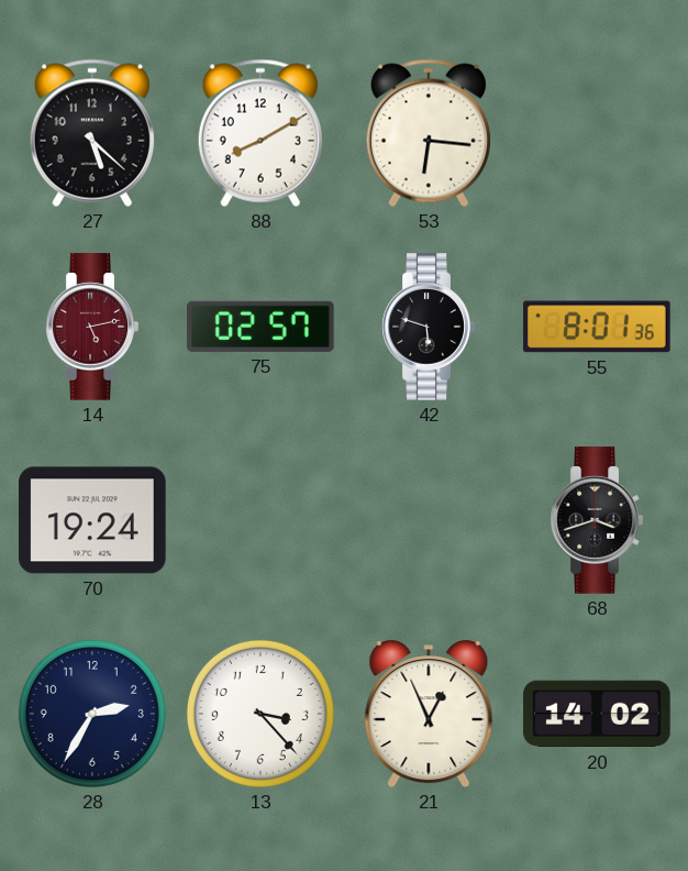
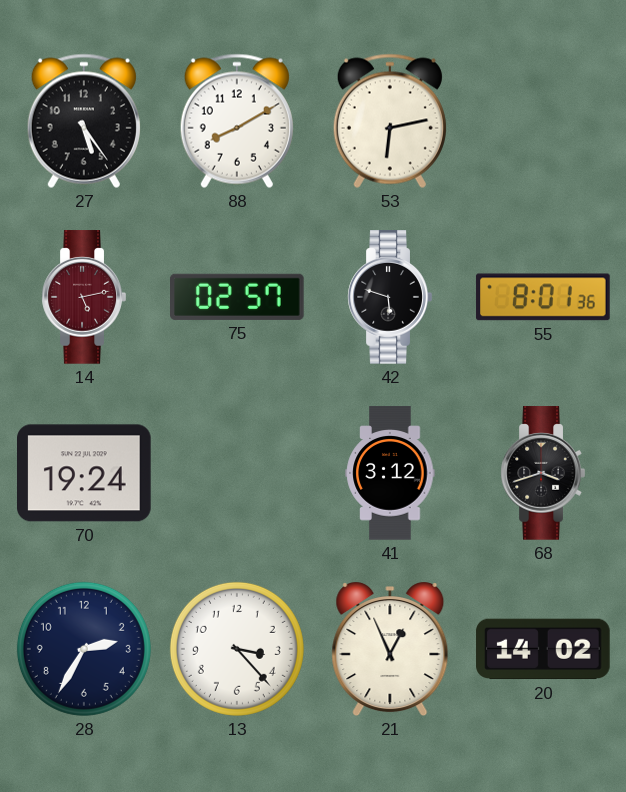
27: 5:22 -> 5:24
53: 6:16 -> 6:13
41: none -> 3:12
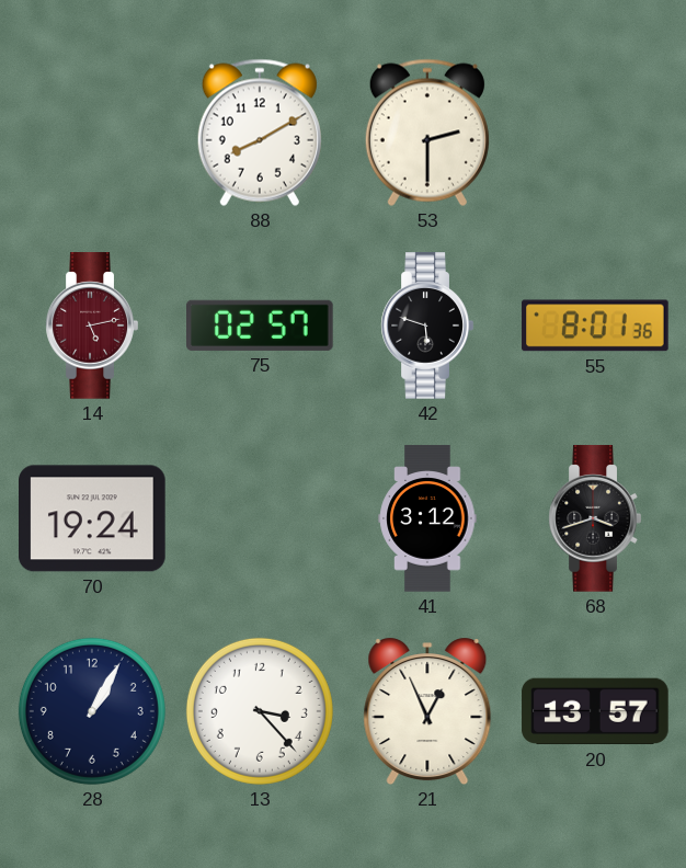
27: 5:24 -> none
53: 6:13 -> 2:30
28: 2:35 -> 1:05
20: 14:02 -> 13:57
